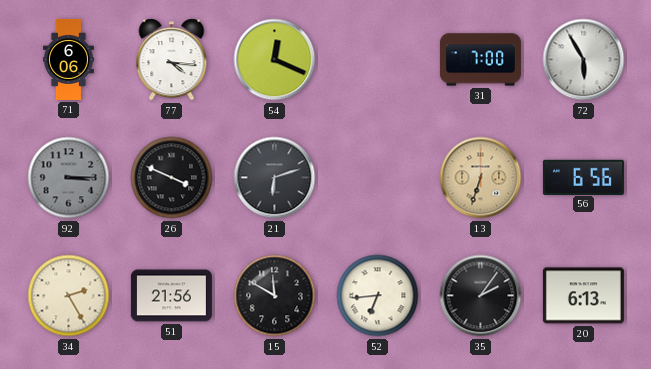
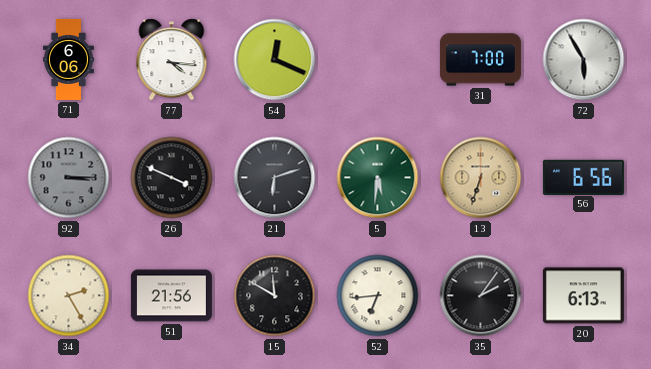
5: none -> 5:31
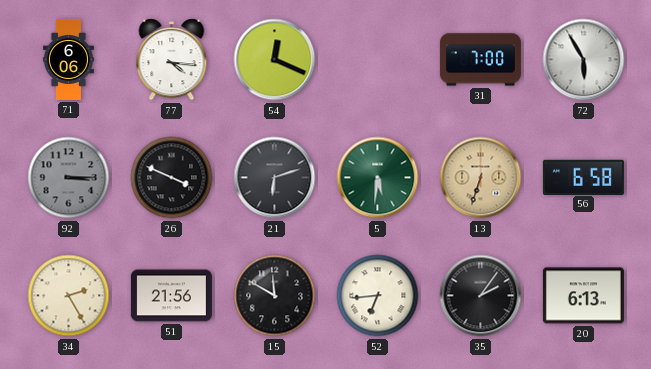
56: 6:56 -> 6:58
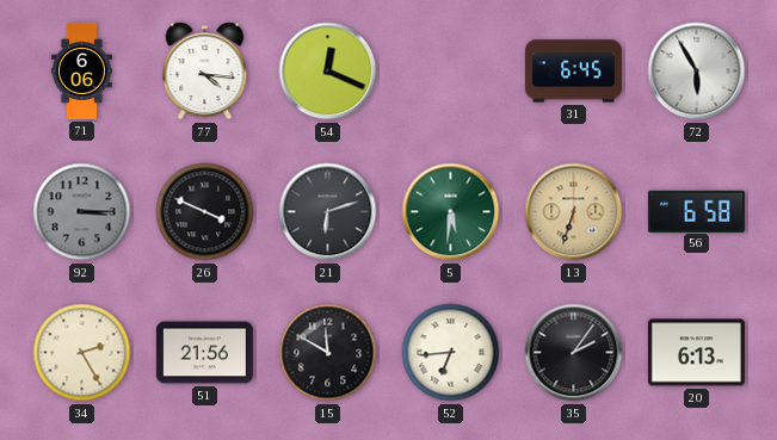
31: 7:00 -> 6:45
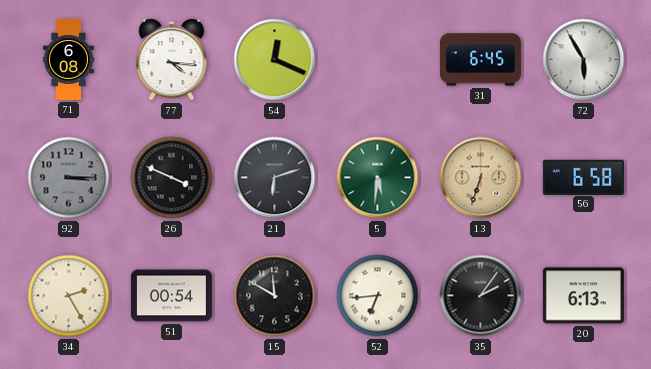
71: 6:06 -> 6:08
51: 21:56 -> 00:54
